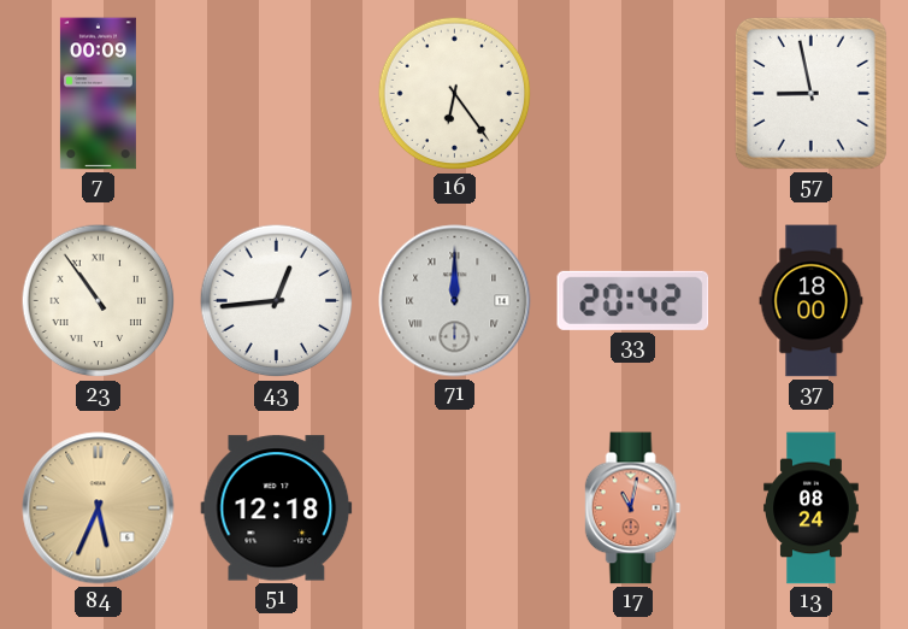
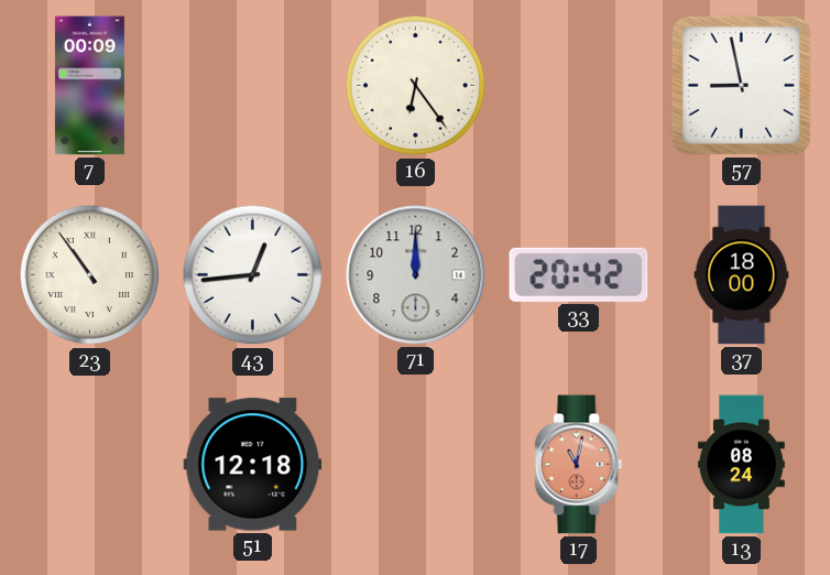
71 numerals: Roman -> Arabic
84: 5:34 -> none
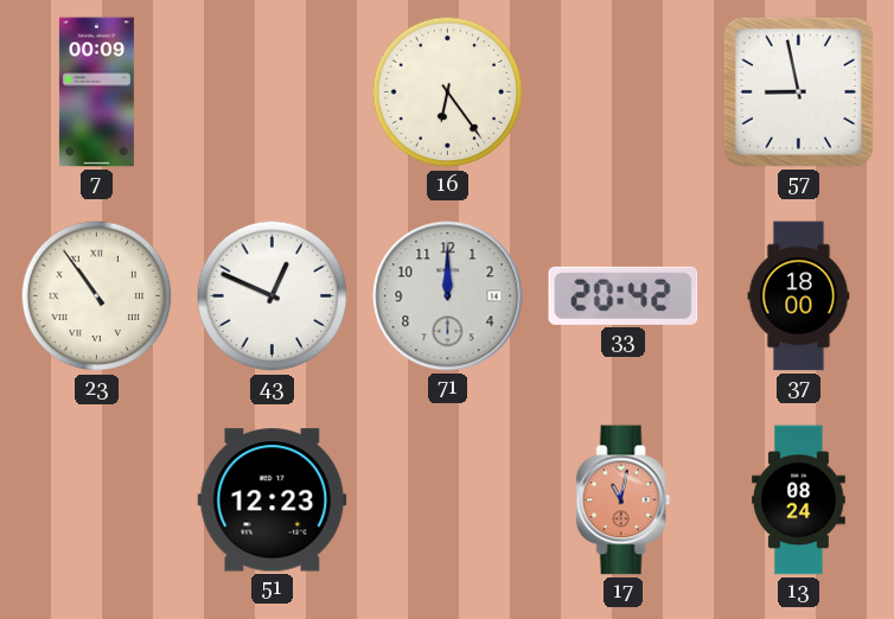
43: 12:44 -> 12:49
51: 12:18 -> 12:23
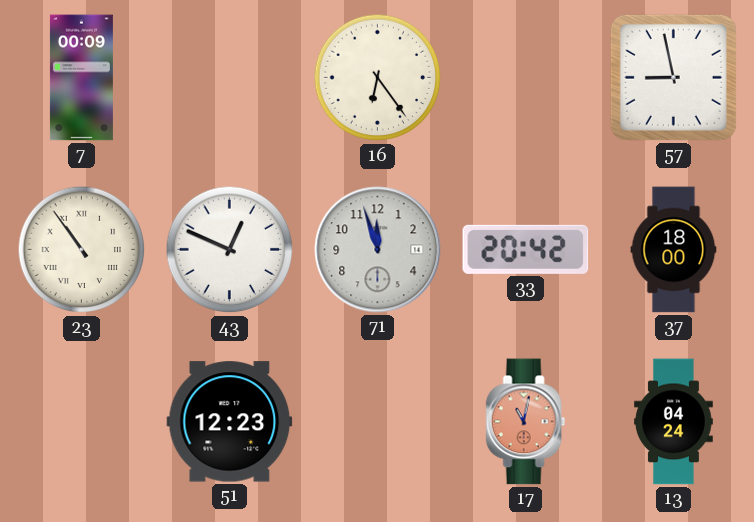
71: 12:00 -> 11:57
13: 08:24 -> 04:24
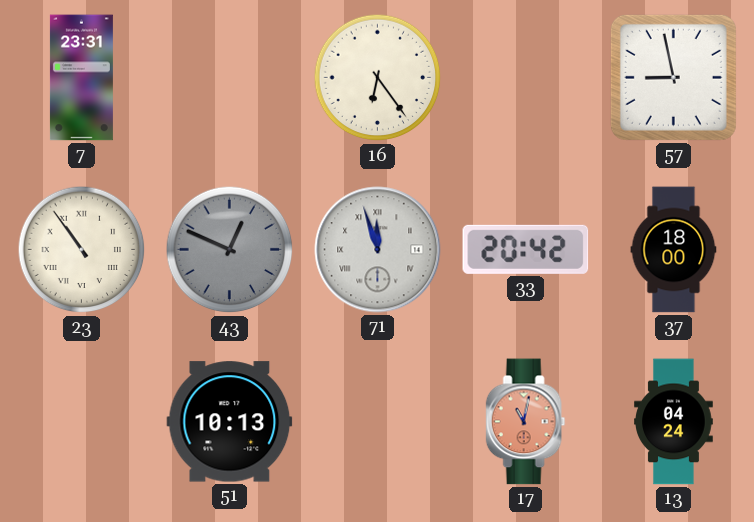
7: 00:09 -> 23:31
43 dial: white -> grey
71 numerals: Arabic -> Roman
51: 12:23 -> 10:13
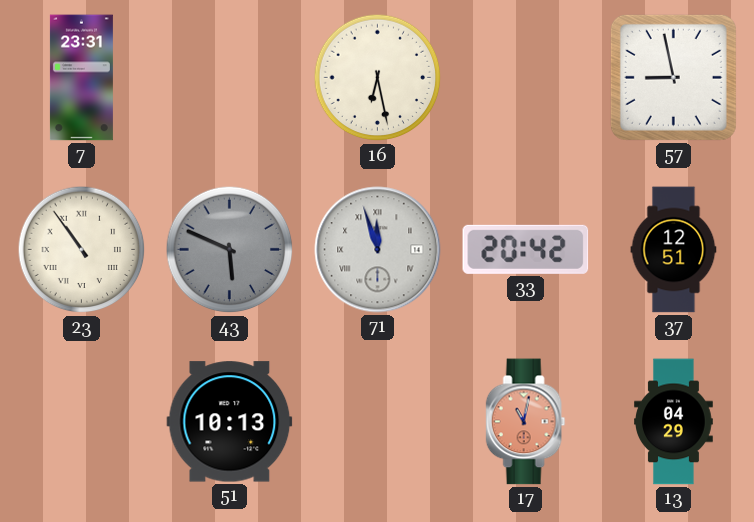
16: 6:24 -> 6:28
43: 12:49 -> 5:49
37: 18:00 -> 12:51
13: 04:24 -> 04:29
